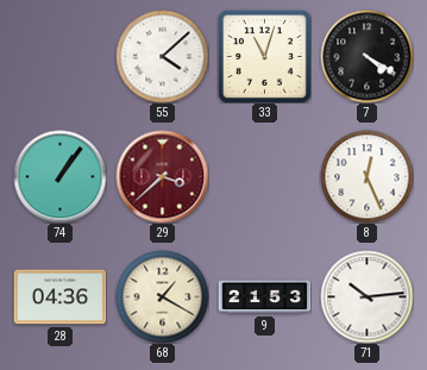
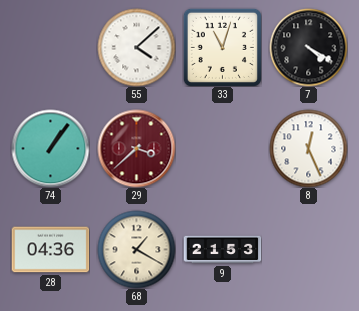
71: 10:14 -> none
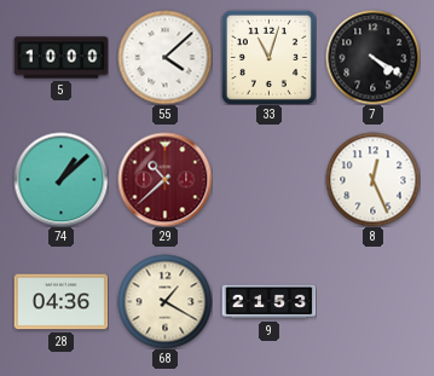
5: none -> 10:00
74: 1:06 -> 1:08
29: 3:38 -> 10:38
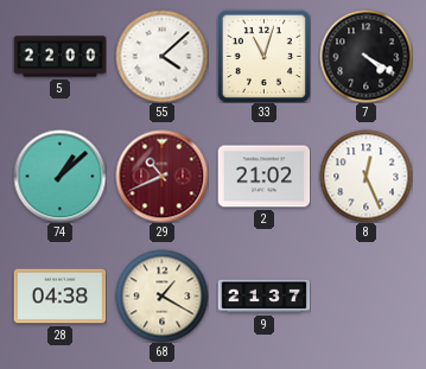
5: 10:00 -> 22:00
29: 10:38 -> 10:41
2: none -> 21:02
28: 04:36 -> 04:38
9: 21:53 -> 21:37
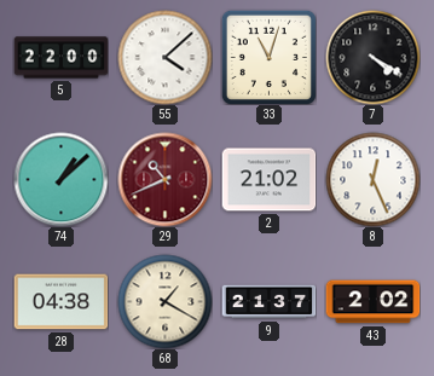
43: none -> 2:02
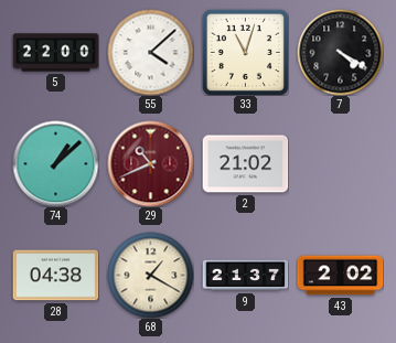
8: 12:26 -> none
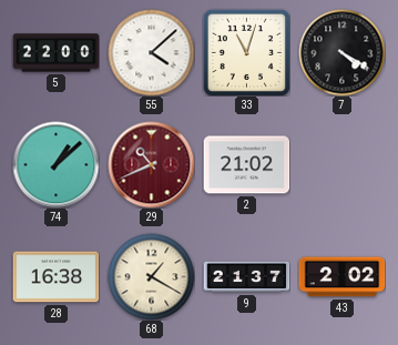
28: 04:38 -> 16:38
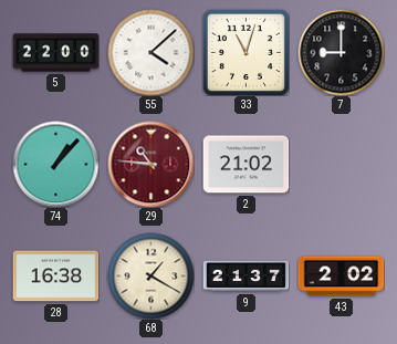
7: 4:20 -> 9:00
74: 1:08 -> 1:07
29: 10:41 -> 10:46
